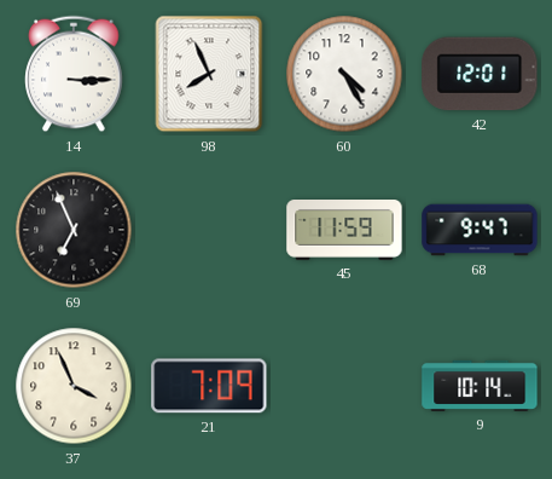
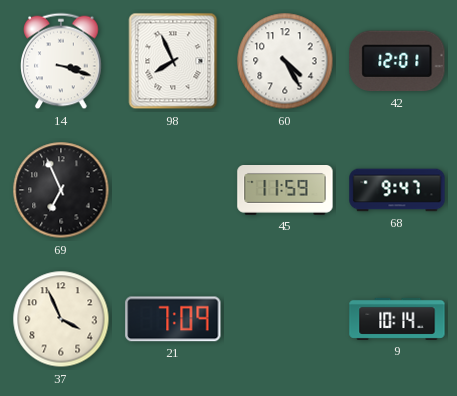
14: 3:15 -> 3:18
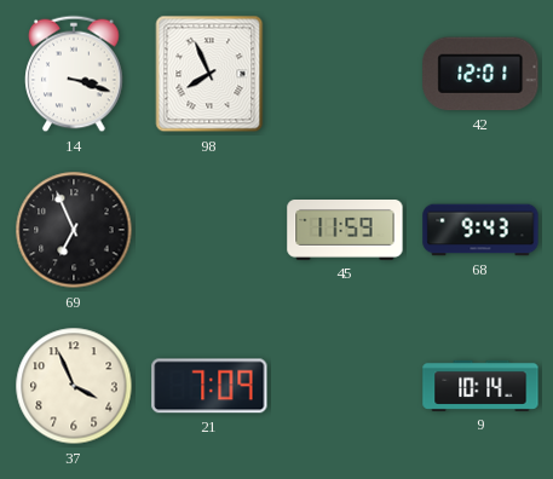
60: 4:25 -> none
68: 9:47 -> 9:43
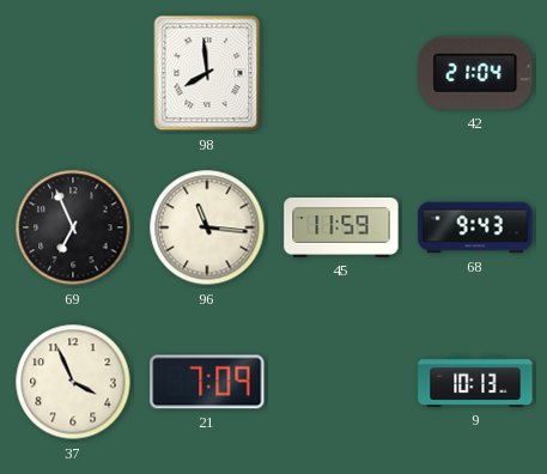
14: 3:18 -> none
98: 7:56 -> 7:59
42: 12:01 -> 21:04
96: none -> 11:16
9: 10:14 -> 10:13
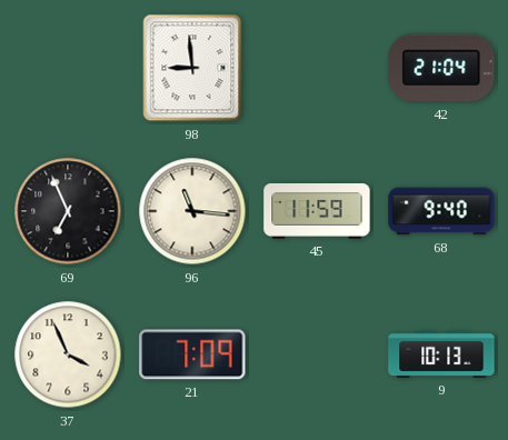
98: 7:59 -> 8:59
68: 9:43 -> 9:40
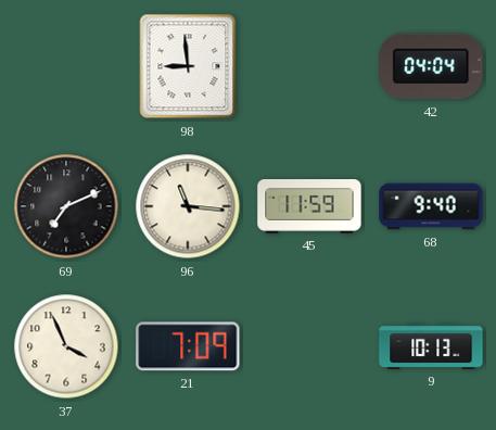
42: 21:04 -> 04:04
69: 6:56 -> 7:11
